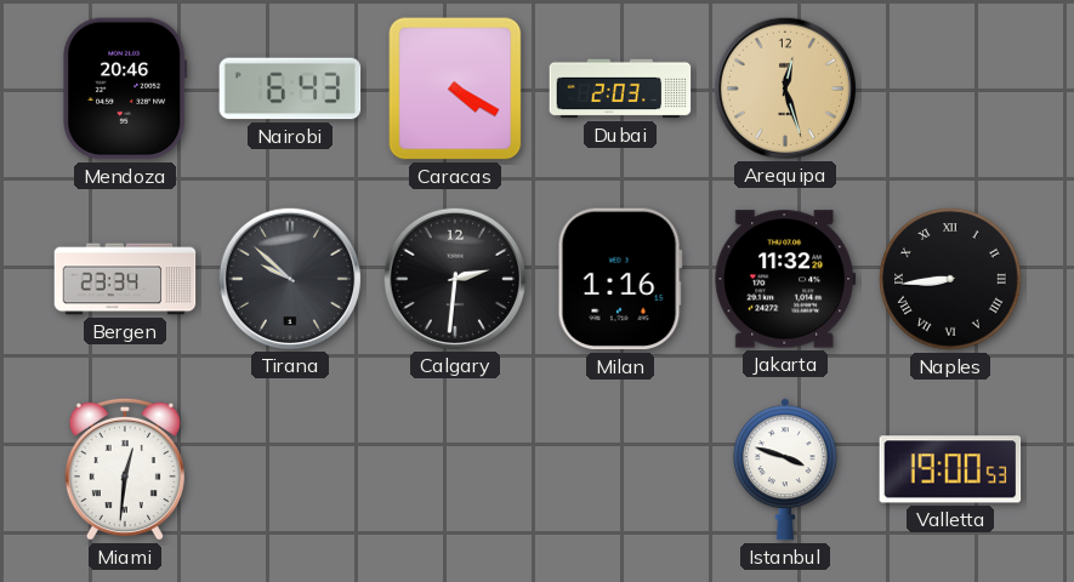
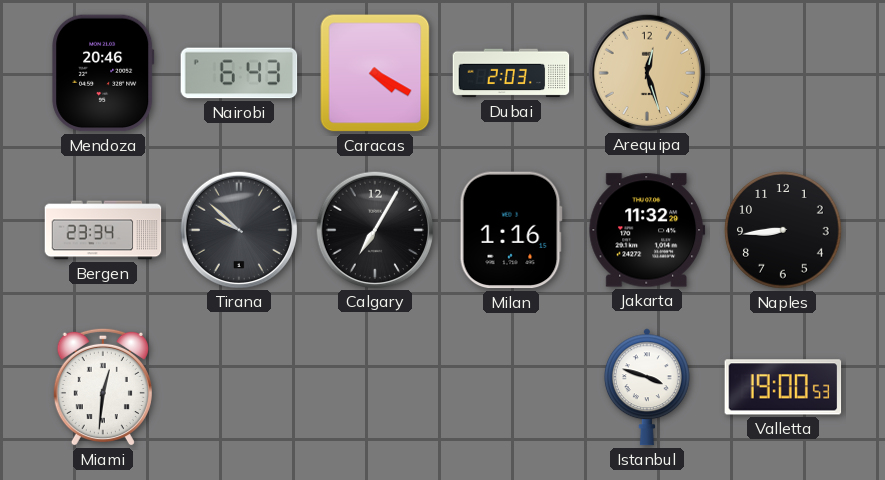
Calgary: 2:31 -> 7:05
Naples numerals: Roman -> Arabic
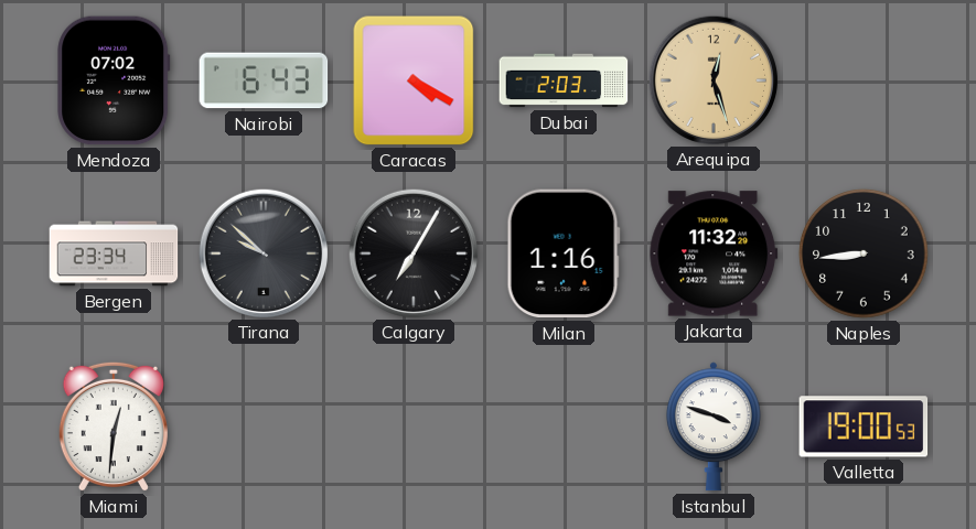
Mendoza: 20:46 -> 07:02
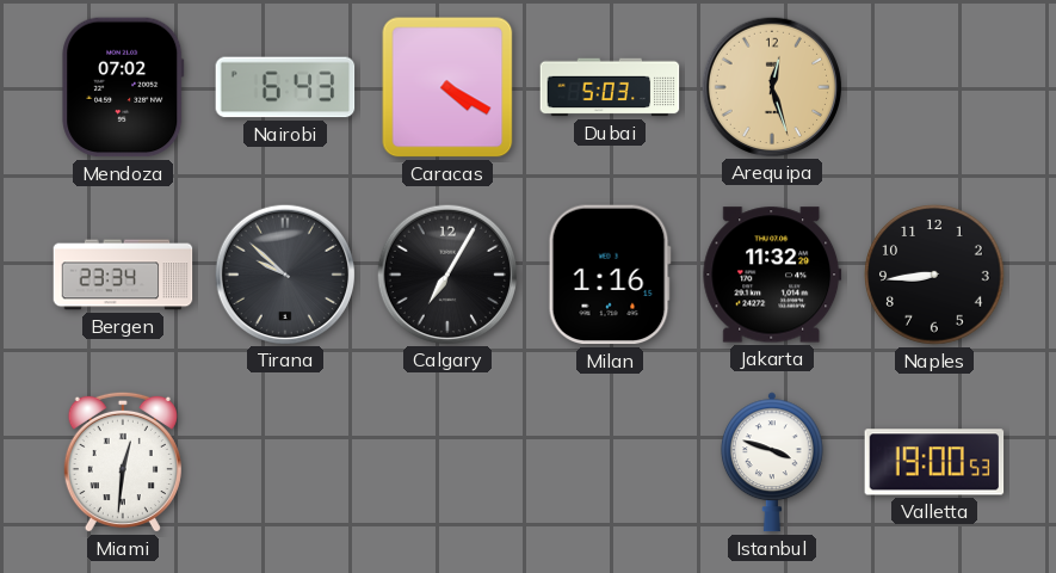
Dubai: 2:03 -> 5:03
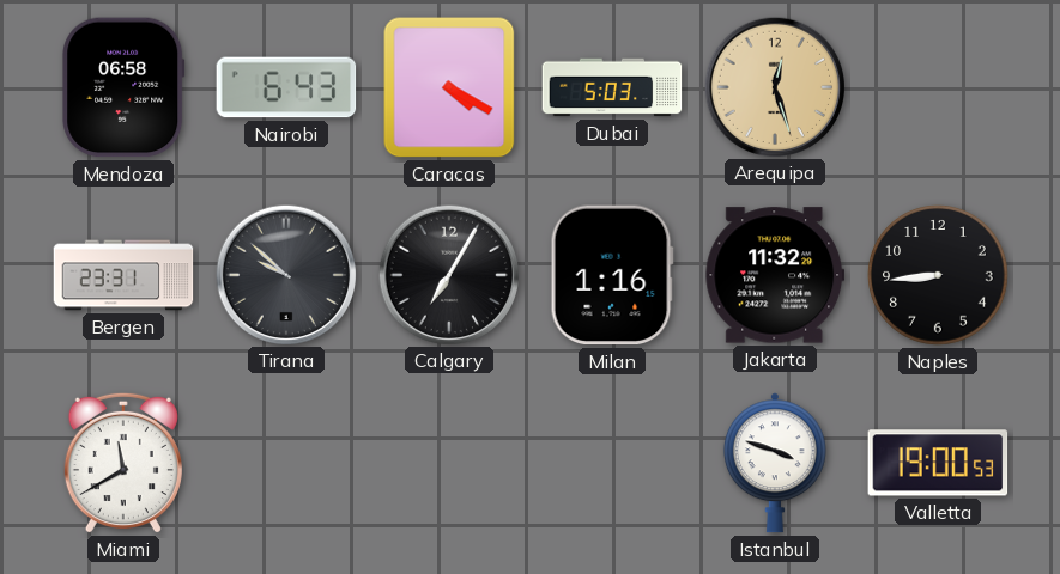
Mendoza: 07:02 -> 06:58
Bergen: 23:34 -> 23:31
Miami: 12:31 -> 11:40
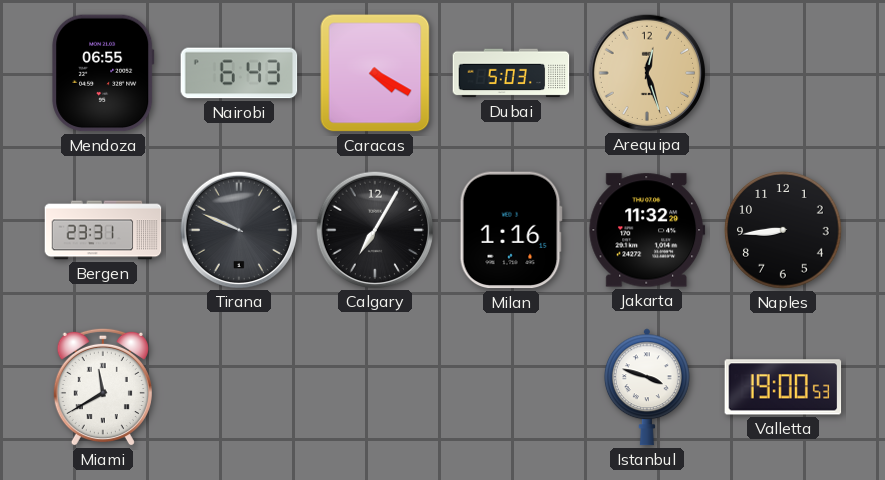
Mendoza: 06:58 -> 06:55
Tirana: 9:52 -> 9:49
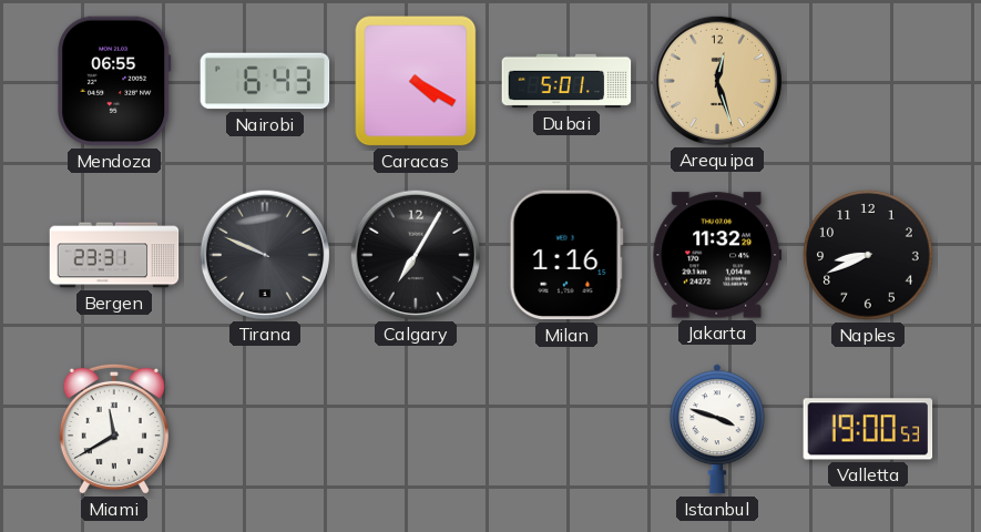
Dubai: 5:03 -> 5:01
Naples: 8:44 -> 8:41
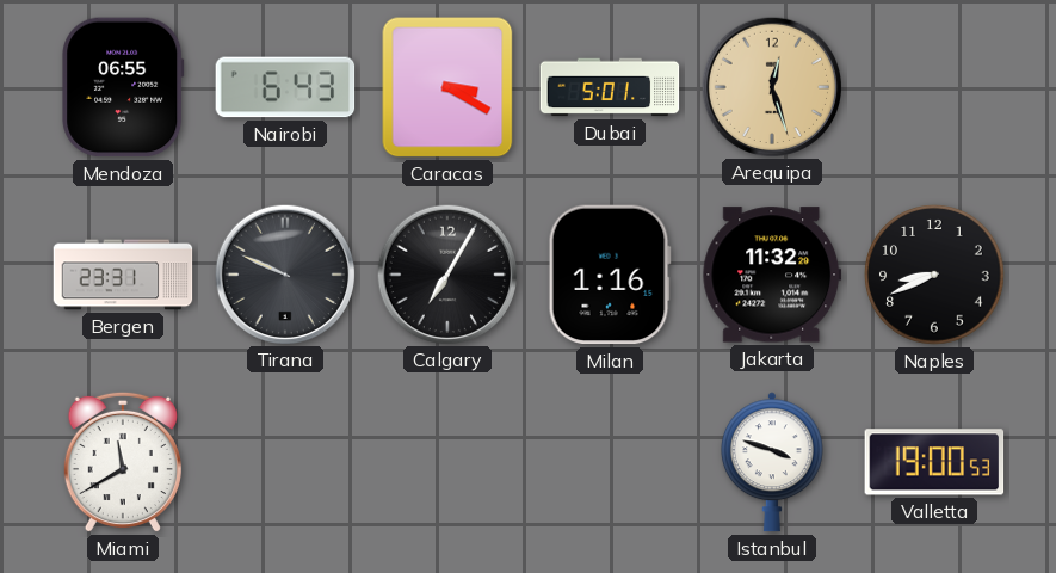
Caracas: 4:20 -> 3:20
